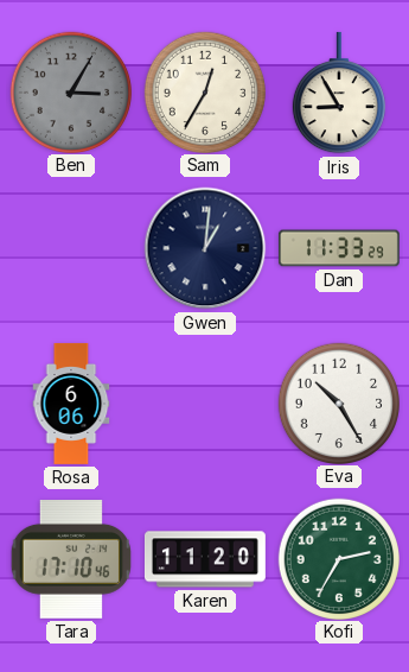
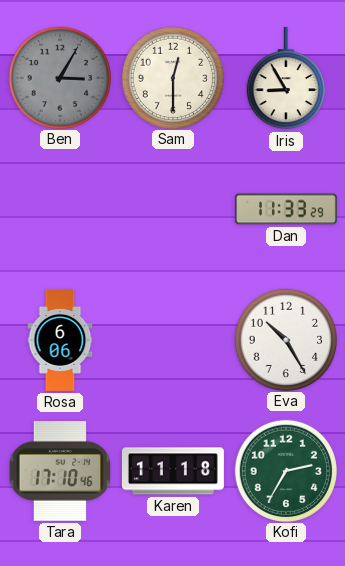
Sam: 12:35 -> 12:30
Gwen: 1:01 -> none
Karen: 11:20 -> 11:18
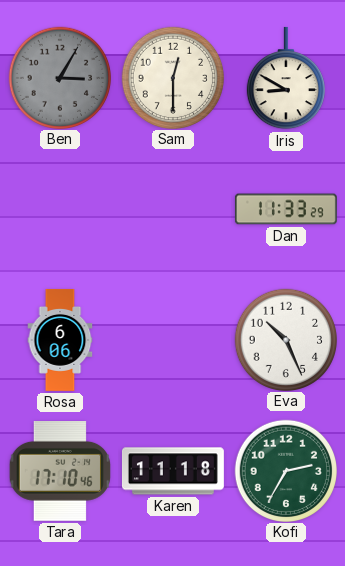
Iris: 8:55 -> 8:50
Eva: 10:25 -> 10:26
